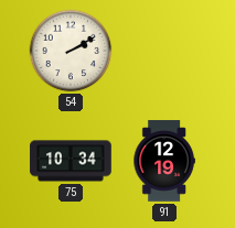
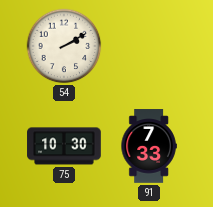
75: 10:34 -> 10:30
91: 12:19 -> 7:33
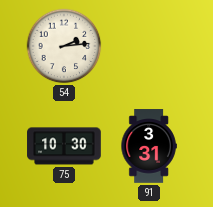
54: 2:10 -> 2:14
91: 7:33 -> 3:31
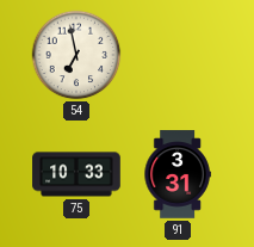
54: 2:14 -> 6:58
75: 10:30 -> 10:33
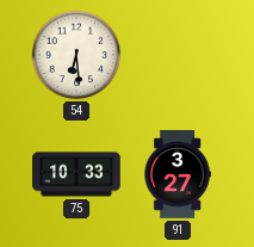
54: 6:58 -> 6:29
91: 3:31 -> 3:27
